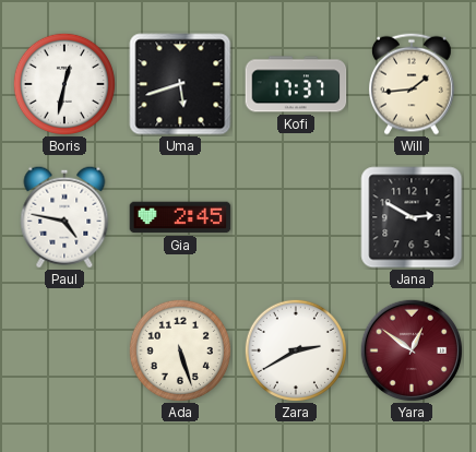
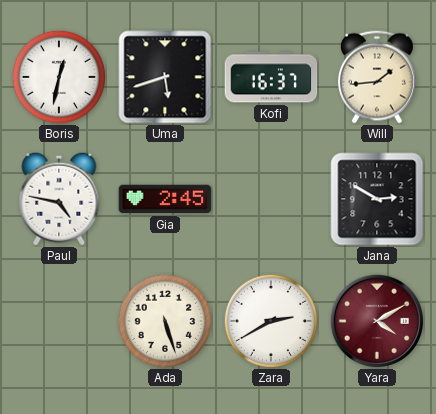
Kofi: 17:37 -> 16:37
Yara: 12:51 -> 4:10
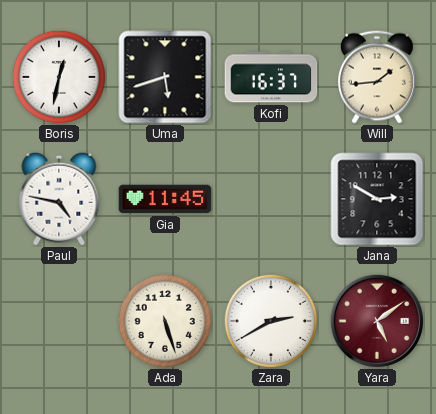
Gia: 2:45 -> 11:45
Yara: 4:10 -> 5:09
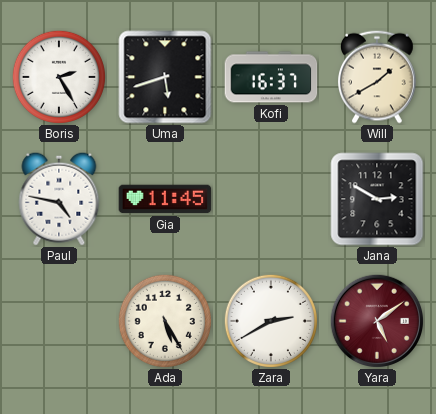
Boris: 12:32 -> 2:25
Will: 1:44 -> 1:40
Ada: 5:27 -> 5:25
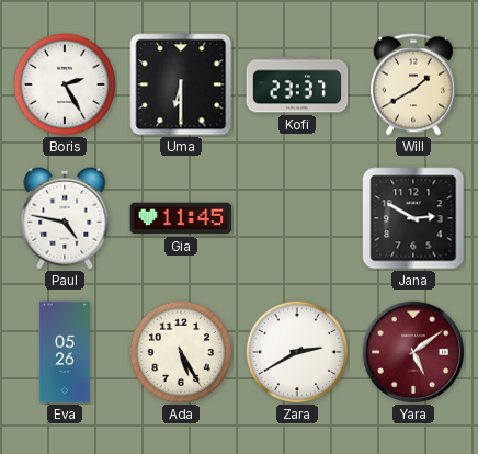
Uma: 5:42 -> 6:30
Kofi: 16:37 -> 23:37
Eva: none -> 05:26
